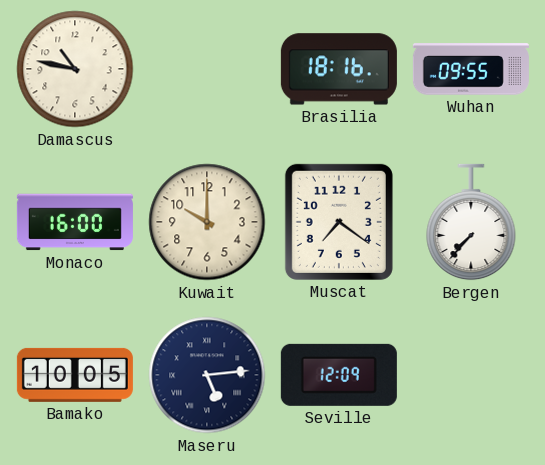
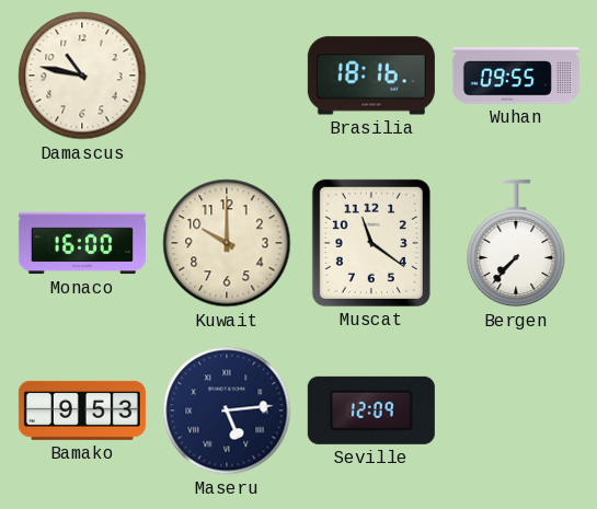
Muscat: 7:21 -> 11:21
Bamako: 10:05 -> 9:53
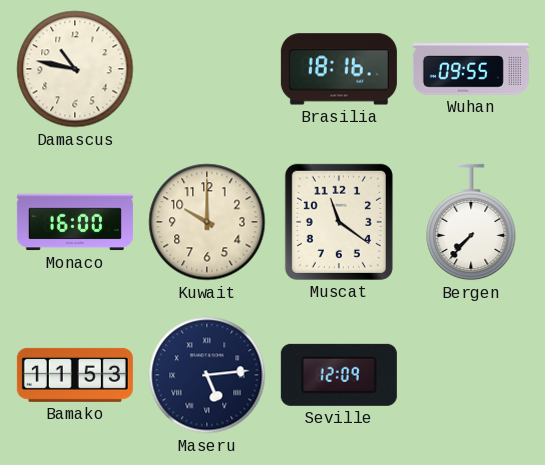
Bamako: 9:53 -> 11:53
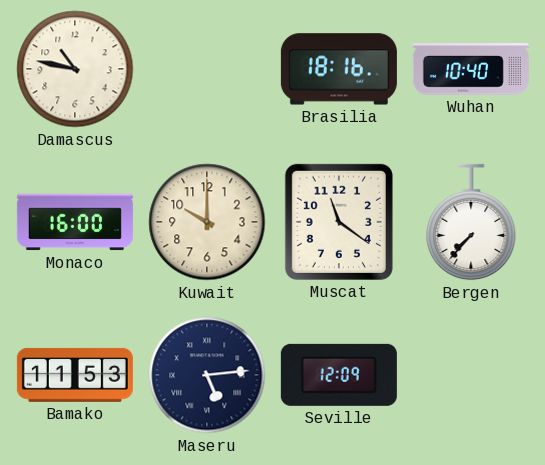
Wuhan: 09:55 -> 10:40
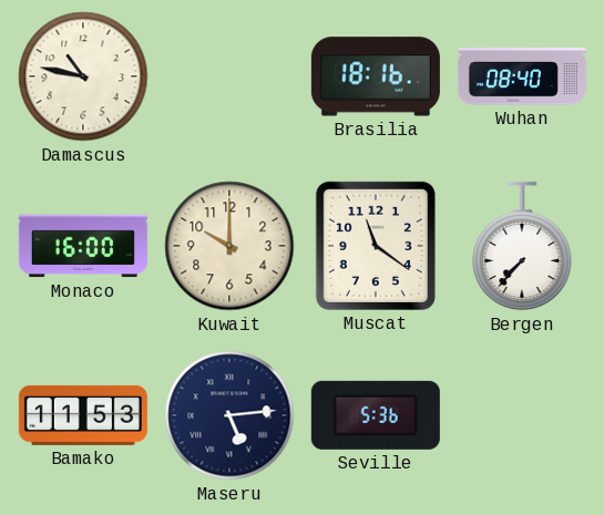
Wuhan: 10:40 -> 08:40
Seville: 12:09 -> 5:36
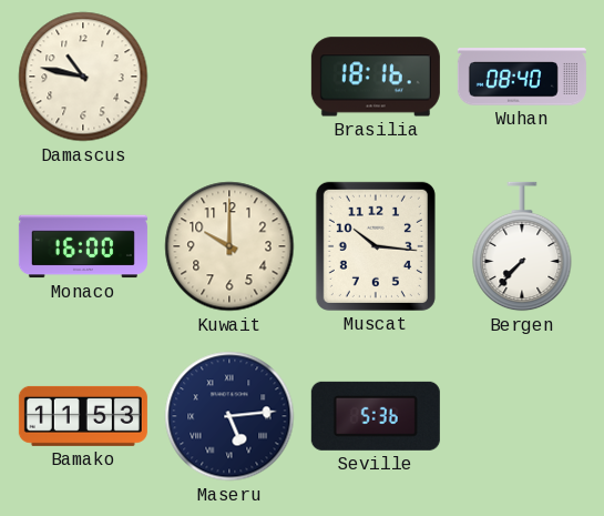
Muscat: 11:21 -> 10:16
